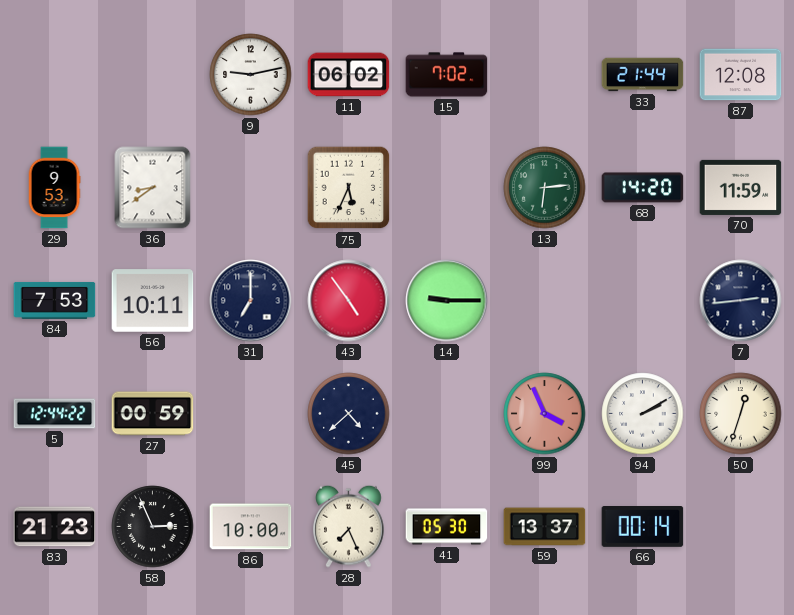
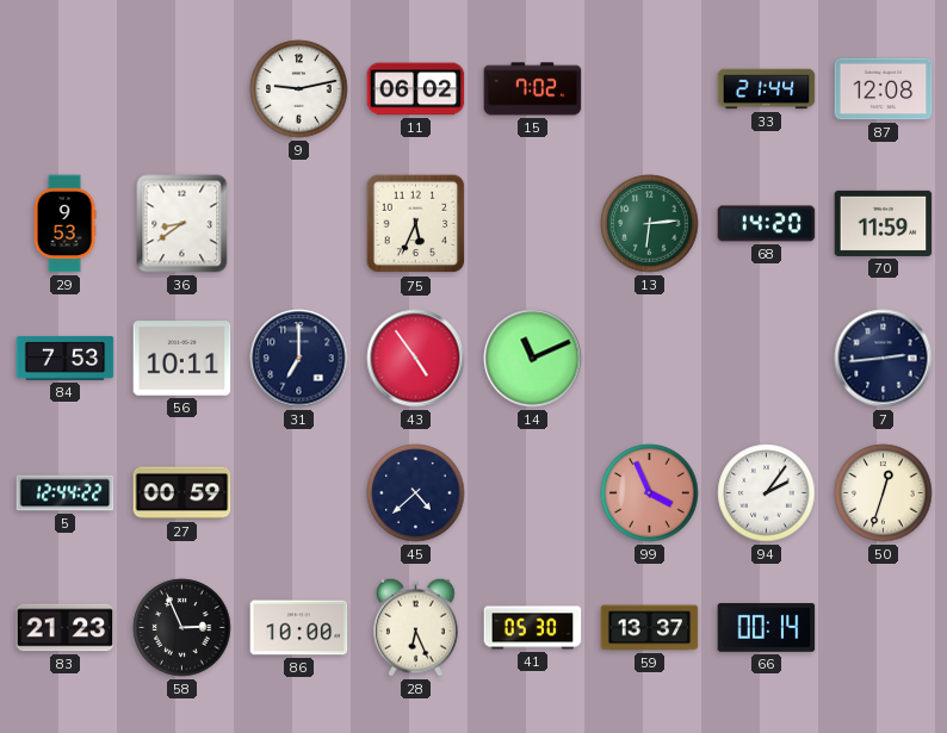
14: 9:15 -> 11:11
94: 2:10 -> 2:06
28: 7:26 -> 6:26
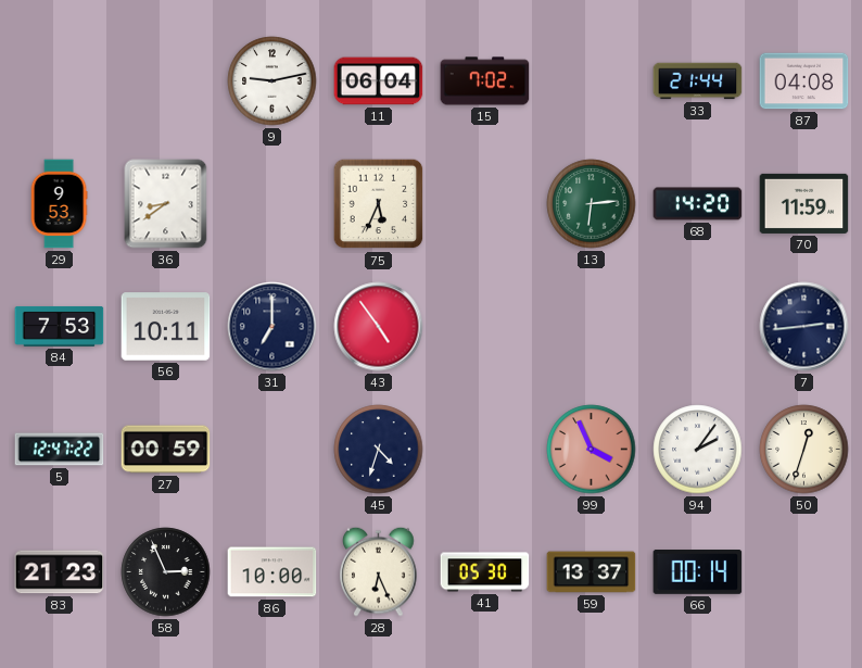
11: 06:02 -> 06:04
87: 12:08 -> 04:08
14: 11:11 -> none
5: 12:44 -> 12:47
45: 4:38 -> 4:33
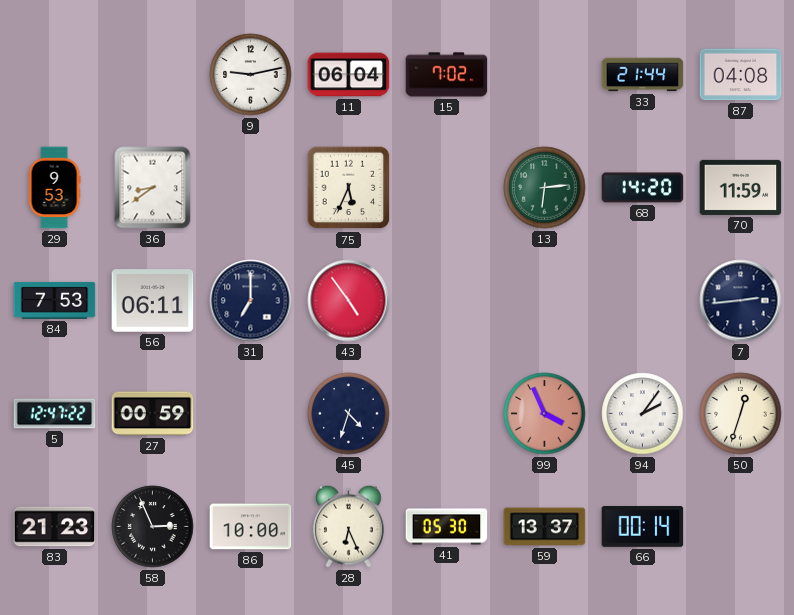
56: 10:11 -> 06:11
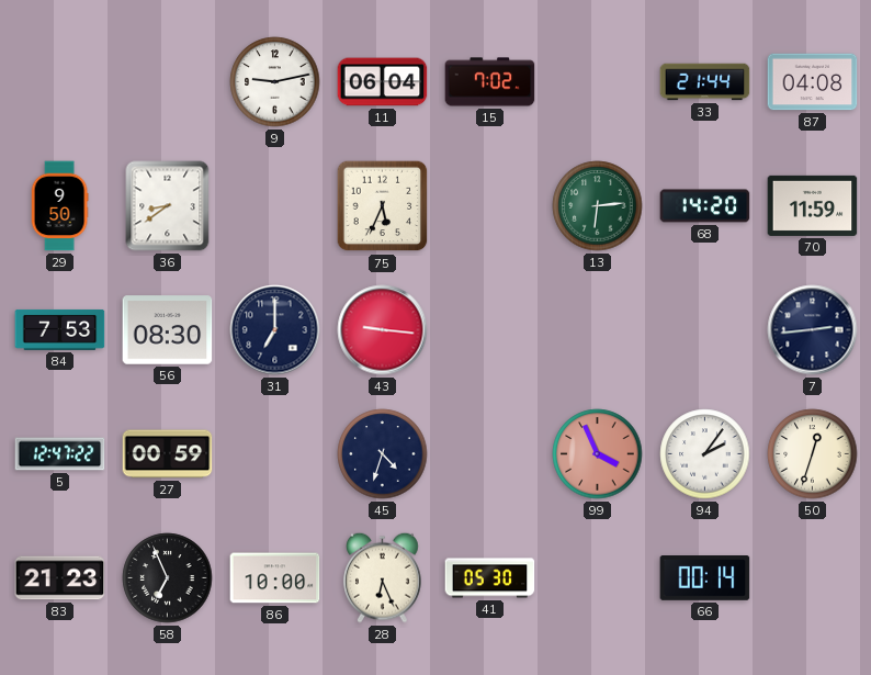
29: 9:53 -> 9:50
56: 06:11 -> 08:30
43: 4:54 -> 9:16
58: 2:56 -> 6:56
59: 13:37 -> none
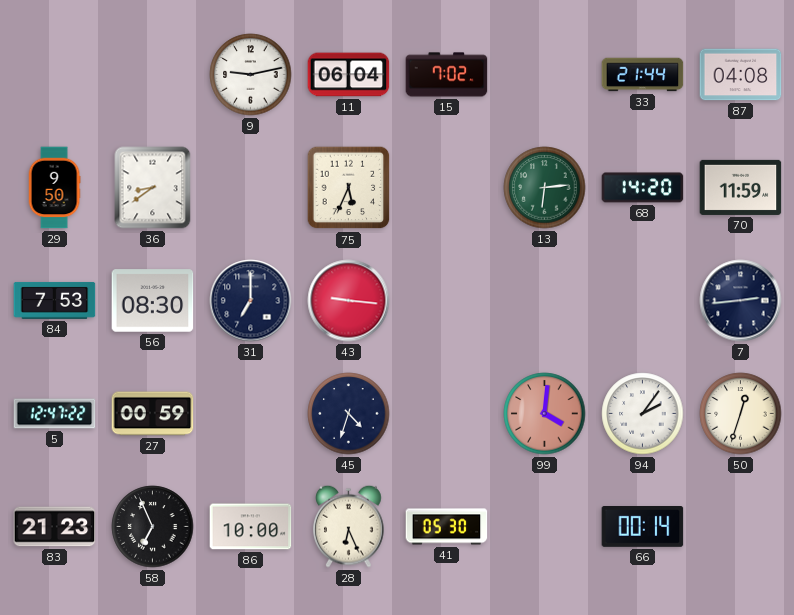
99: 3:56 -> 4:01
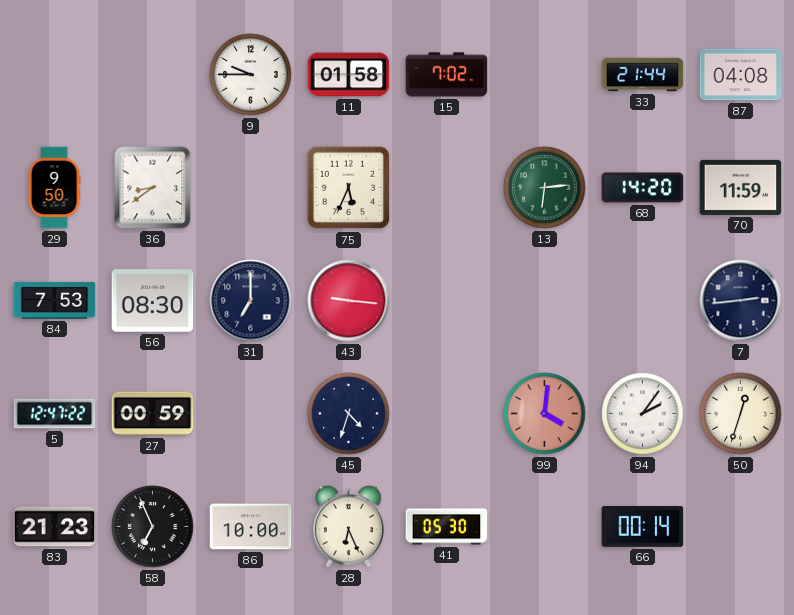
9: 9:13 -> 9:45
11: 06:04 -> 01:58
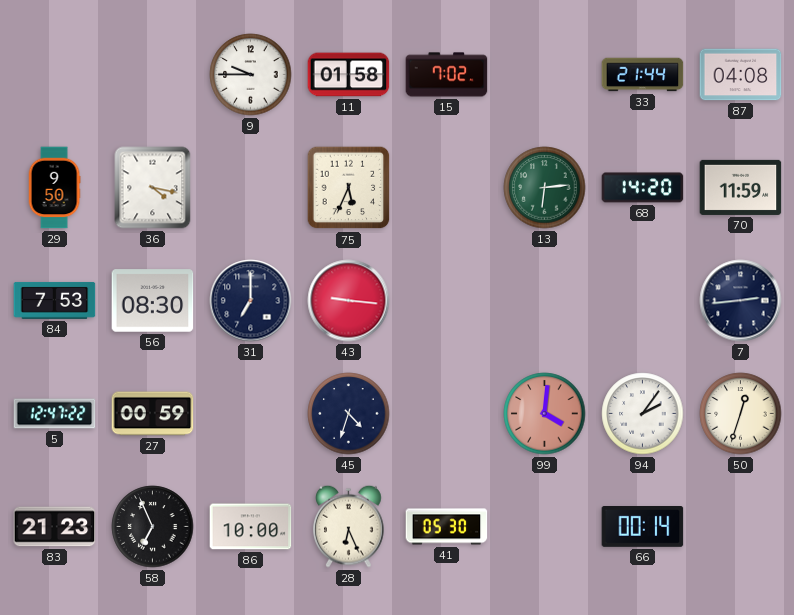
36: 8:39 -> 4:17
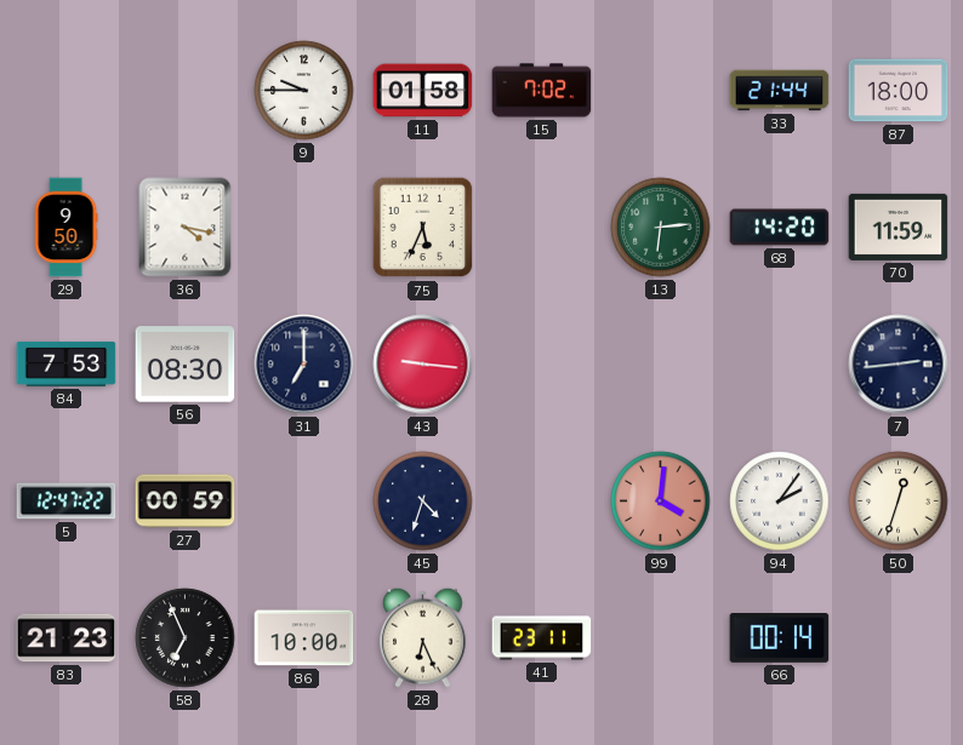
87: 04:08 -> 18:00
41: 05:30 -> 23:11
